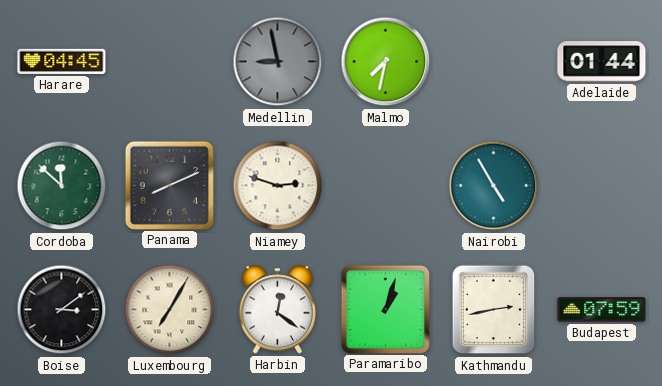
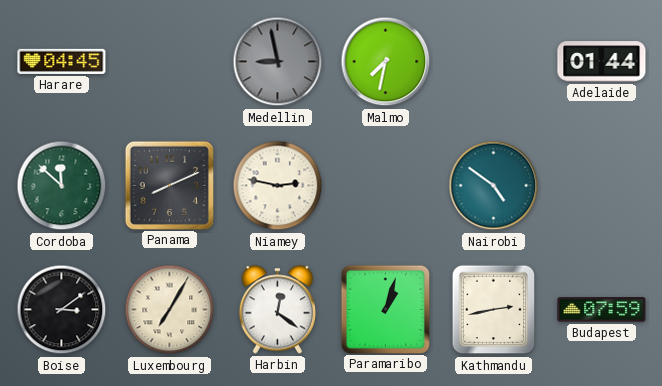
Niamey: 2:48 -> 2:47
Nairobi: 4:55 -> 4:51
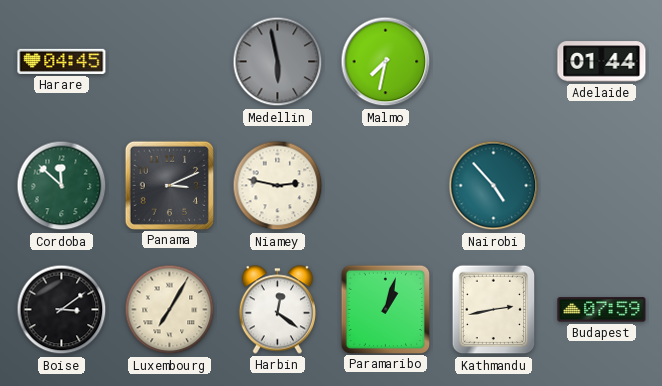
Medellin: 8:58 -> 5:58
Panama: 8:11 -> 3:11
Nairobi: 4:51 -> 4:53
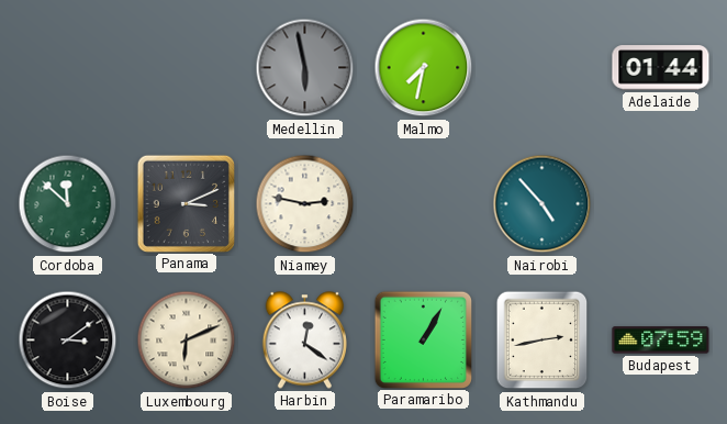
Harare: 04:45 -> none
Luxembourg: 7:05 -> 6:11
Paramaribo: 1:03 -> 1:05
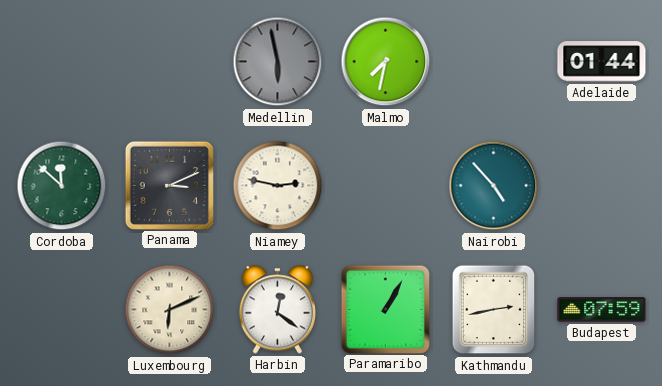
Boise: 3:09 -> none
